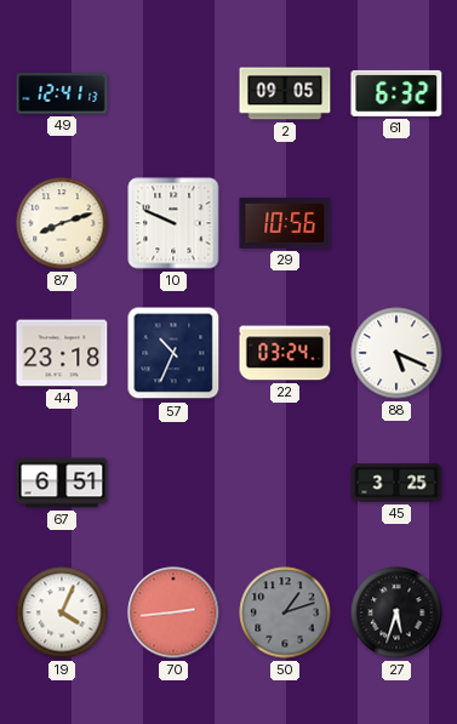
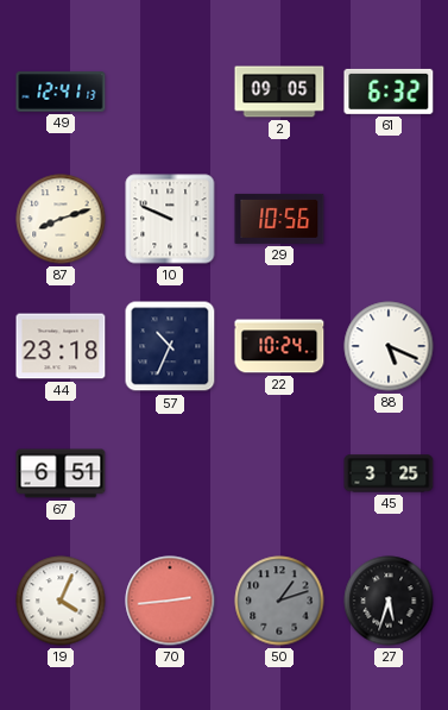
22: 03:24 -> 10:24
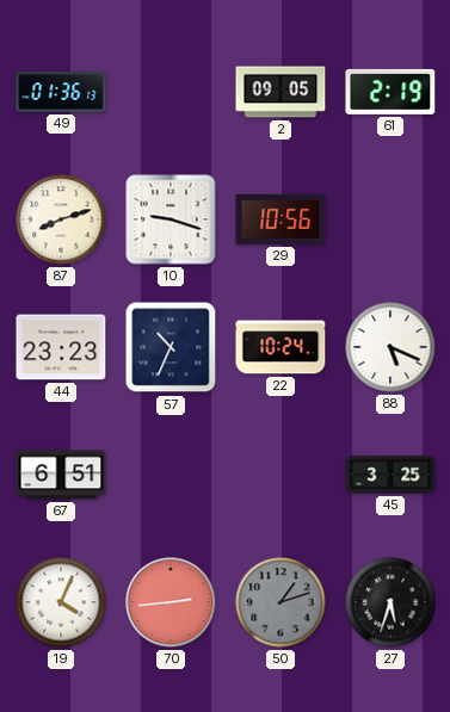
49: 12:41 -> 01:36
61: 6:32 -> 2:19
10: 9:49 -> 9:18
44: 23:18 -> 23:23
